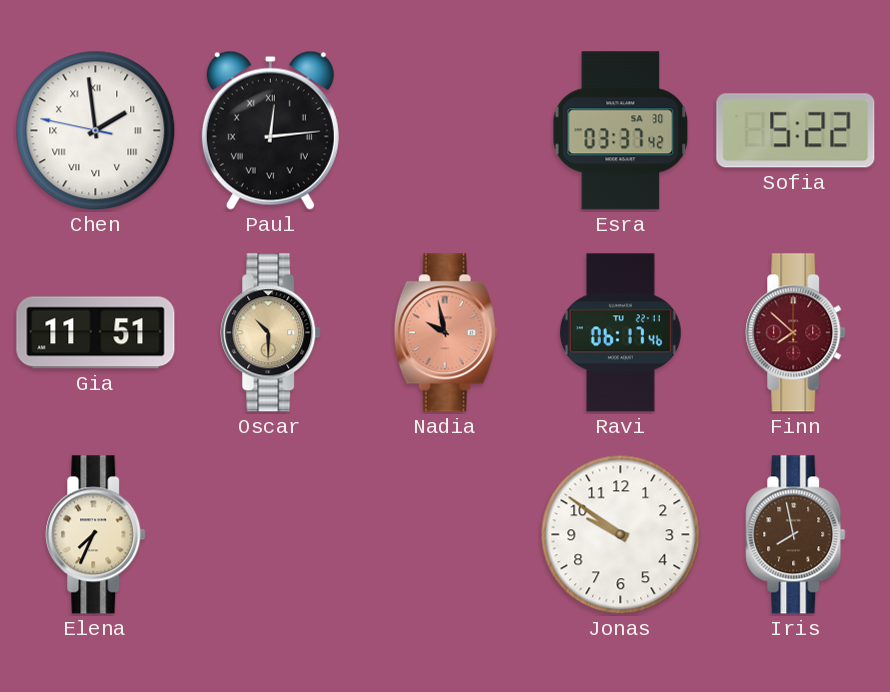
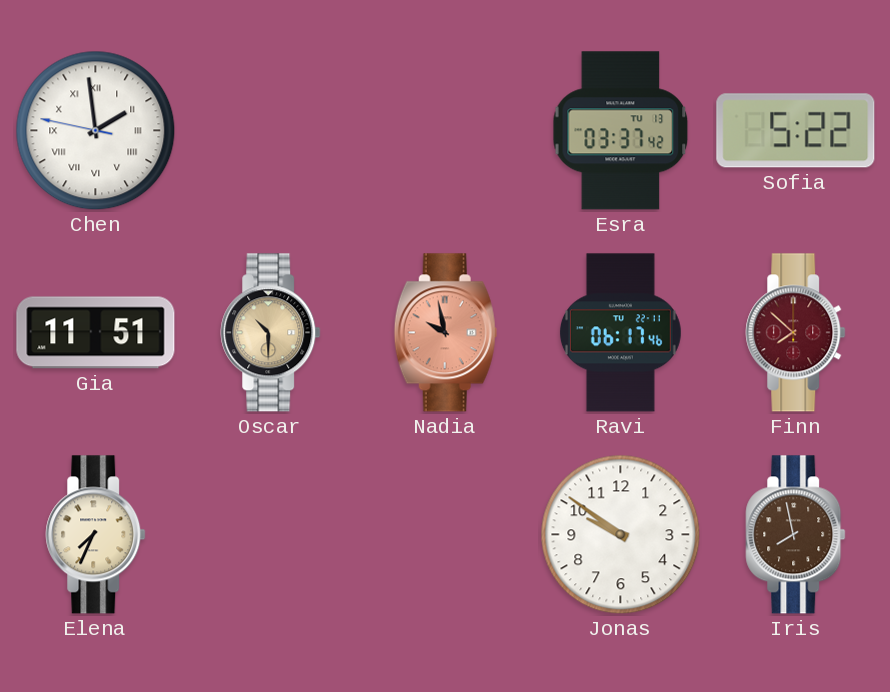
Paul: 12:14 -> none
Esra date: SA 30 -> TU 13
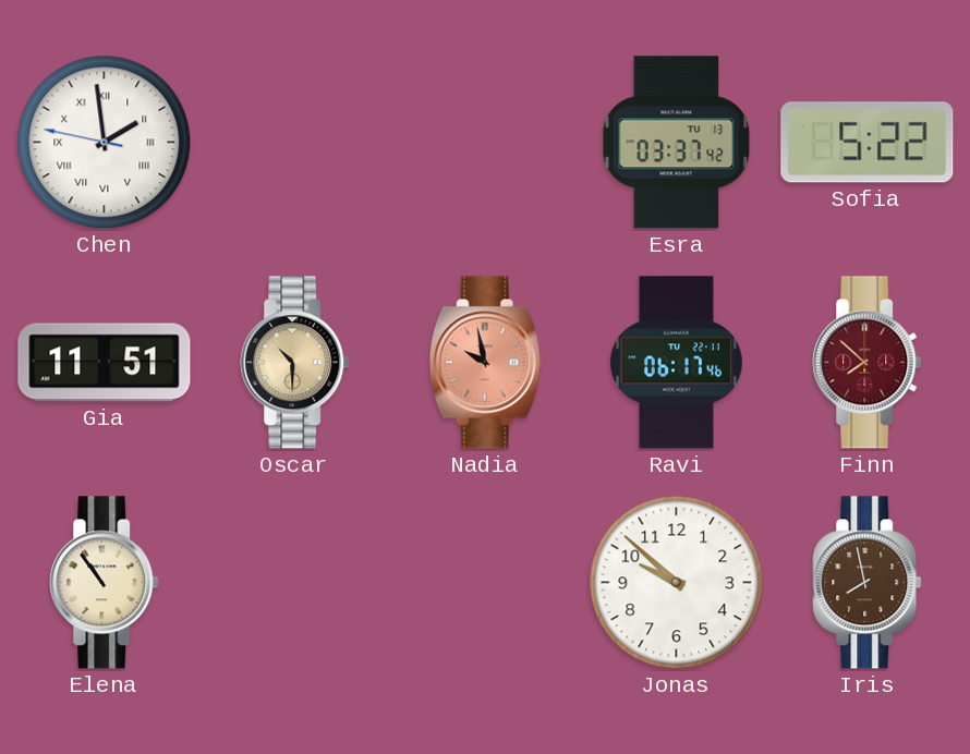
Elena: 7:34 -> 10:54
Jonas: 9:51 -> 9:52
